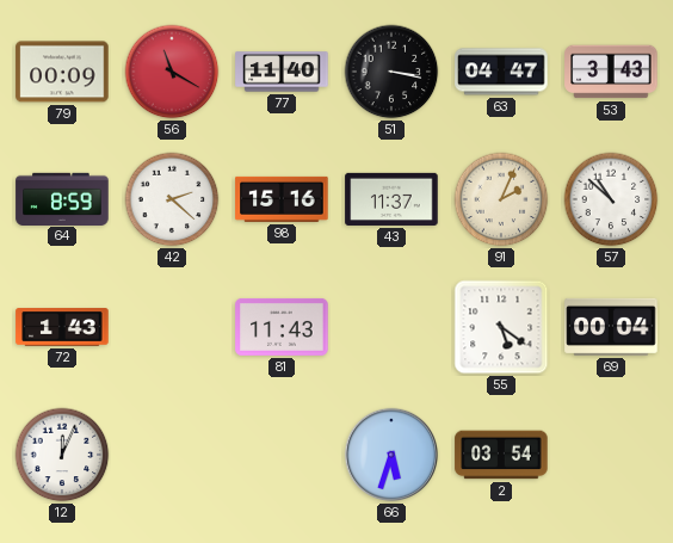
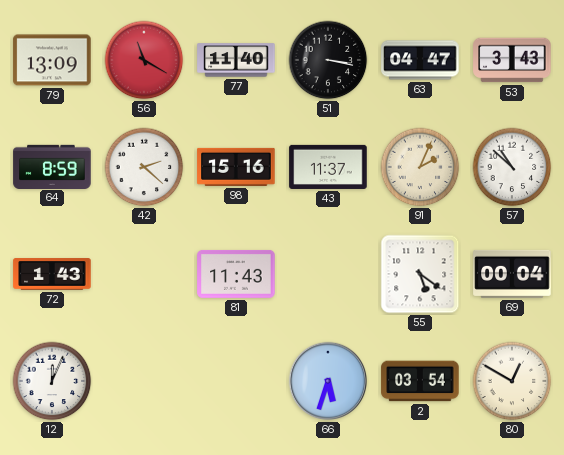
79: 00:09 -> 13:09
80: none -> 12:50
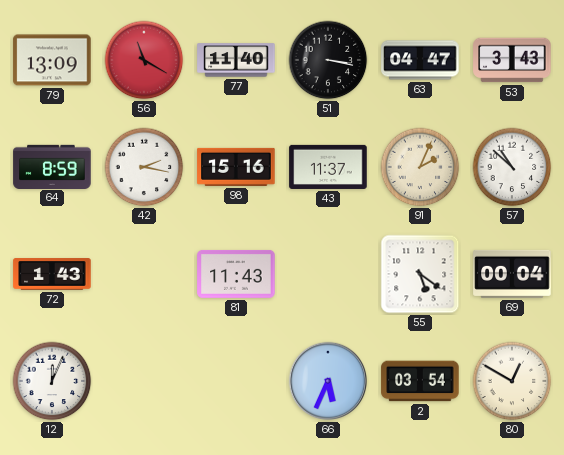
42: 2:22 -> 2:17
66: 5:33 -> 5:34
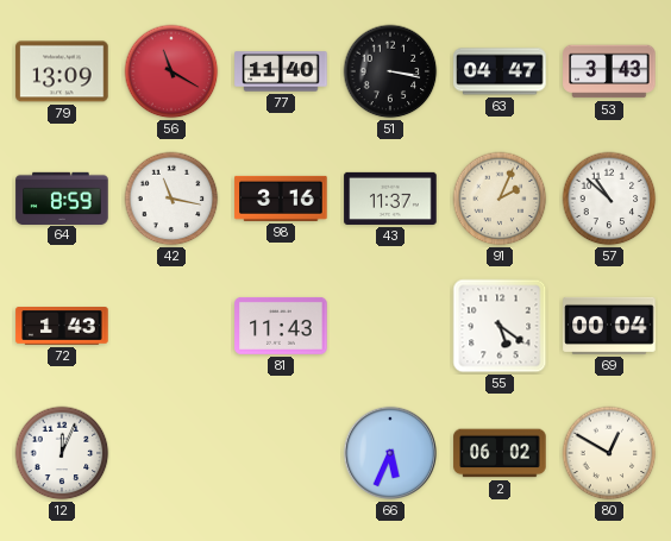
42: 2:17 -> 11:17
98: 15:16 -> 3:16
2: 03:54 -> 06:02
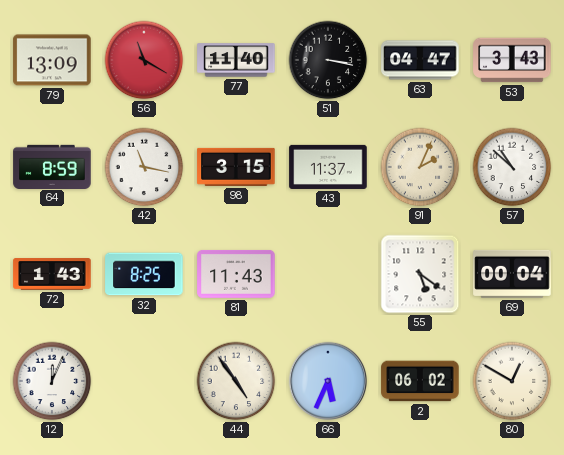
98: 3:16 -> 3:15
32: none -> 8:25
44: none -> 4:54
